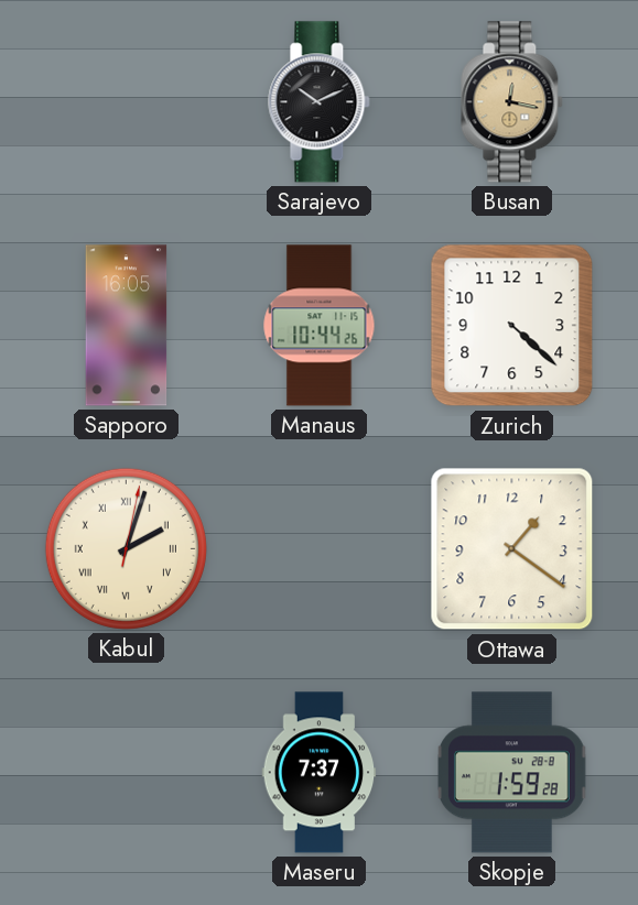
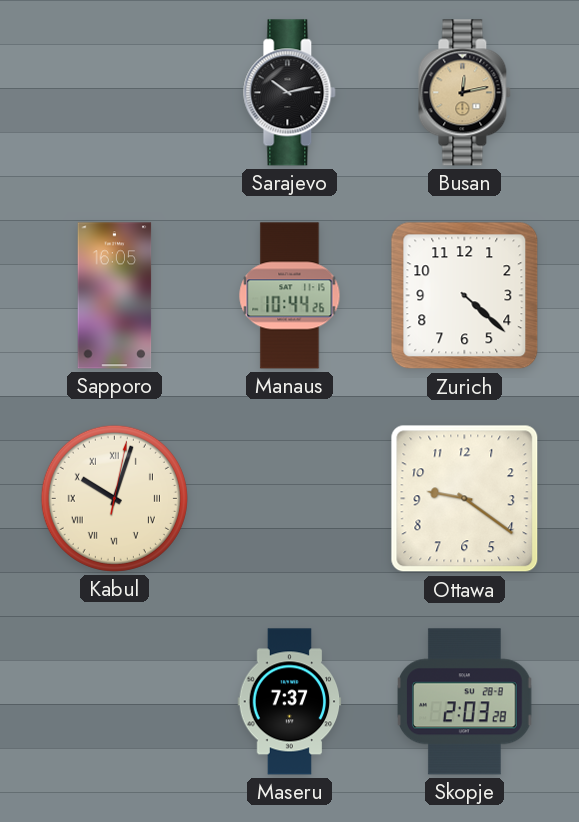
Sarajevo: 10:11 -> 10:13
Busan: 12:17 -> 12:13
Kabul: 2:03 -> 10:03
Ottawa: 1:21 -> 9:21
Skopje: 1:59 -> 2:03
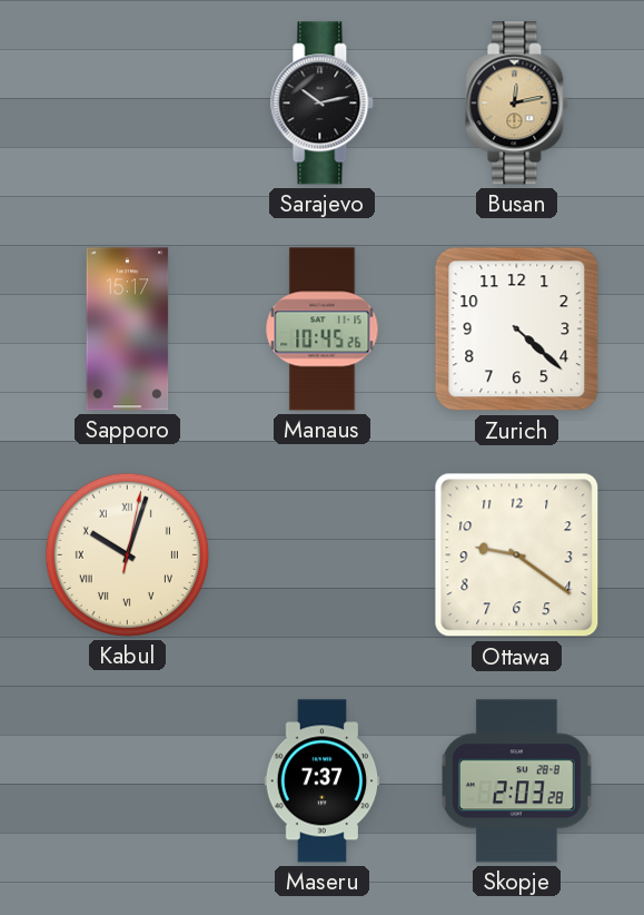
Sapporo: 16:05 -> 15:17
Manaus: 10:44 -> 10:45
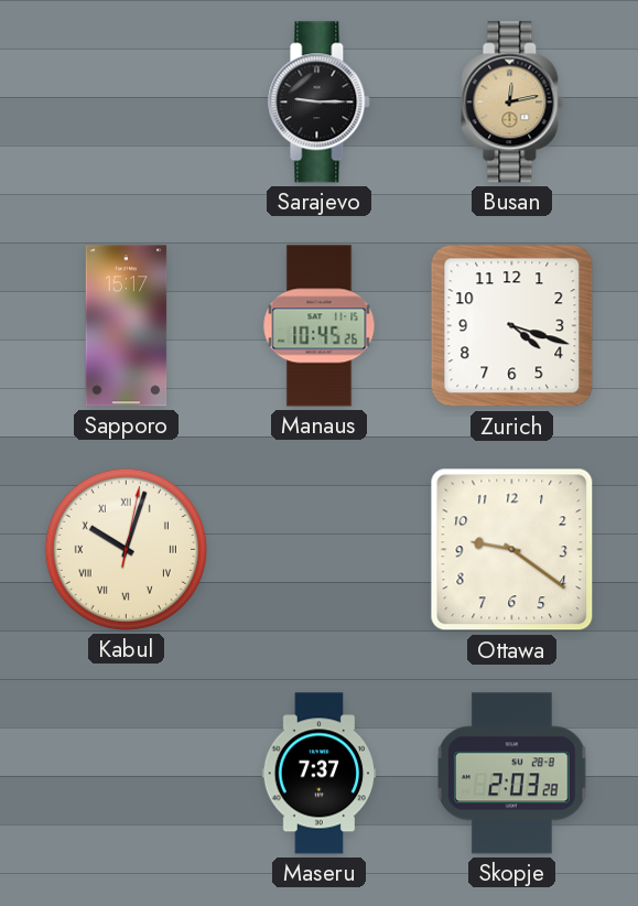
Sarajevo: 10:13 -> 9:15
Zurich: 4:22 -> 4:18
